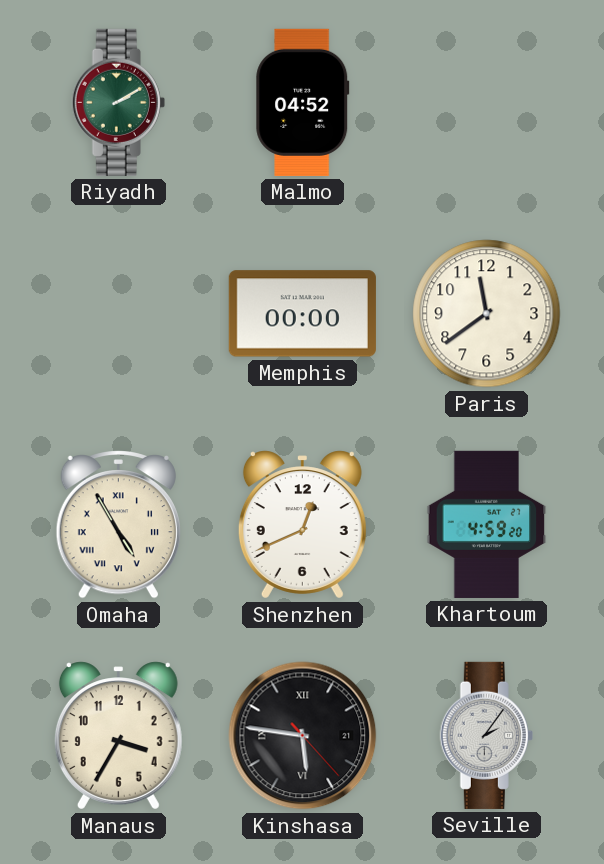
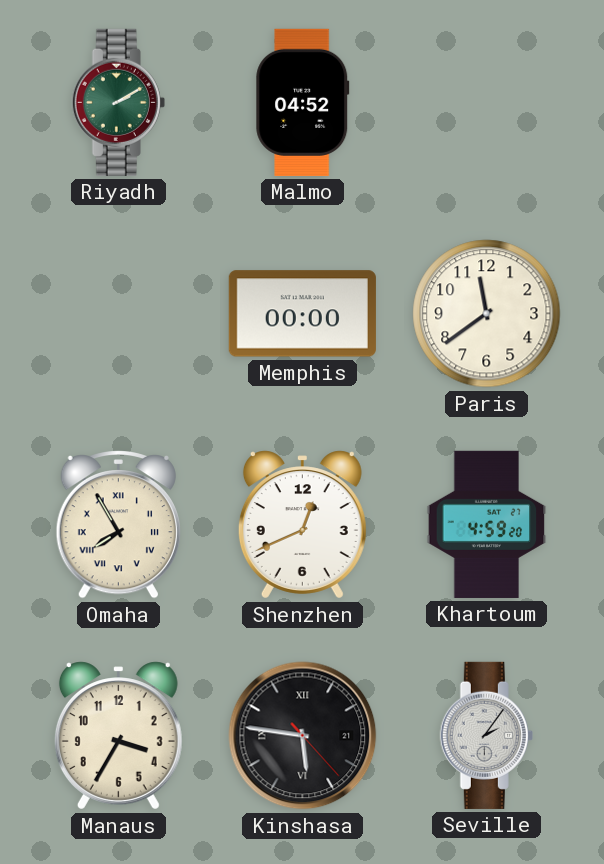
Omaha: 4:55 -> 7:55
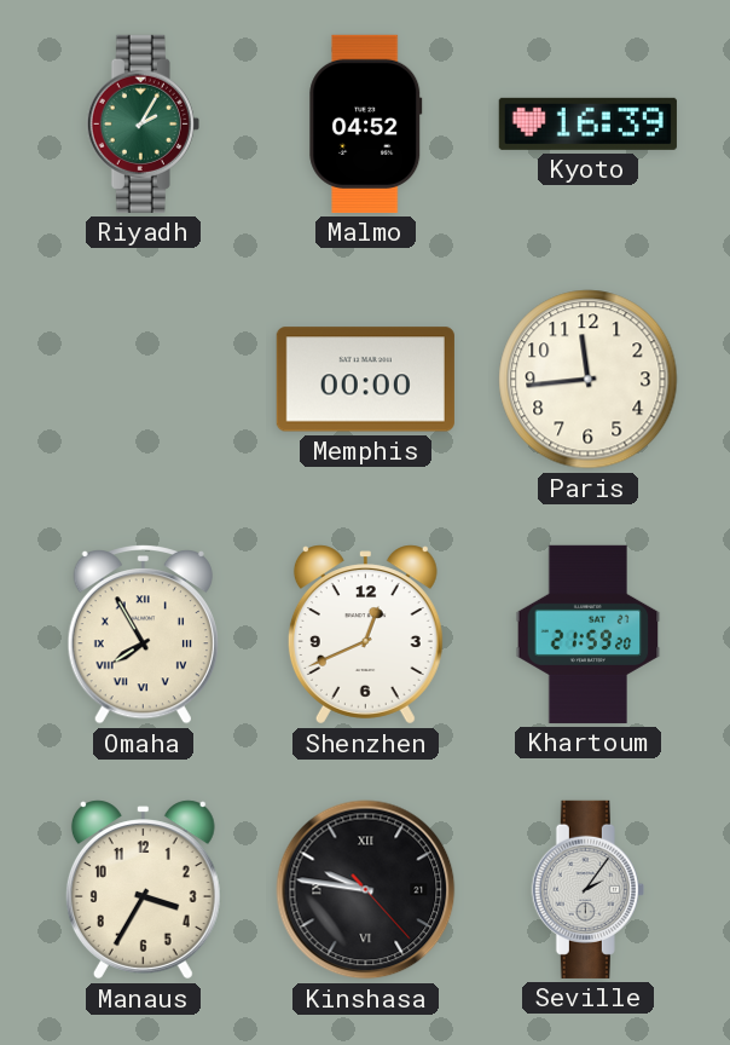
Riyadh: 2:10 -> 2:05
Kyoto: none -> 16:39
Paris: 11:39 -> 11:44
Khartoum: 4:59 -> 21:59
Kinshasa: 5:46 -> 9:46
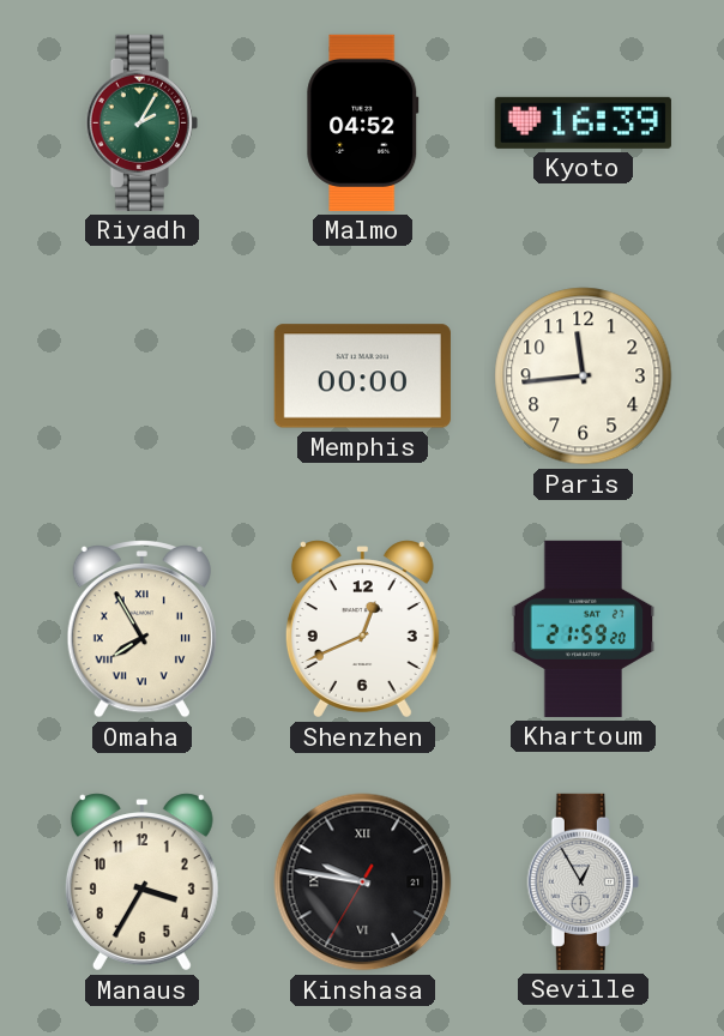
Kinshasa: 9:46:23 -> 9:46:35
Seville: 2:06 -> 12:55
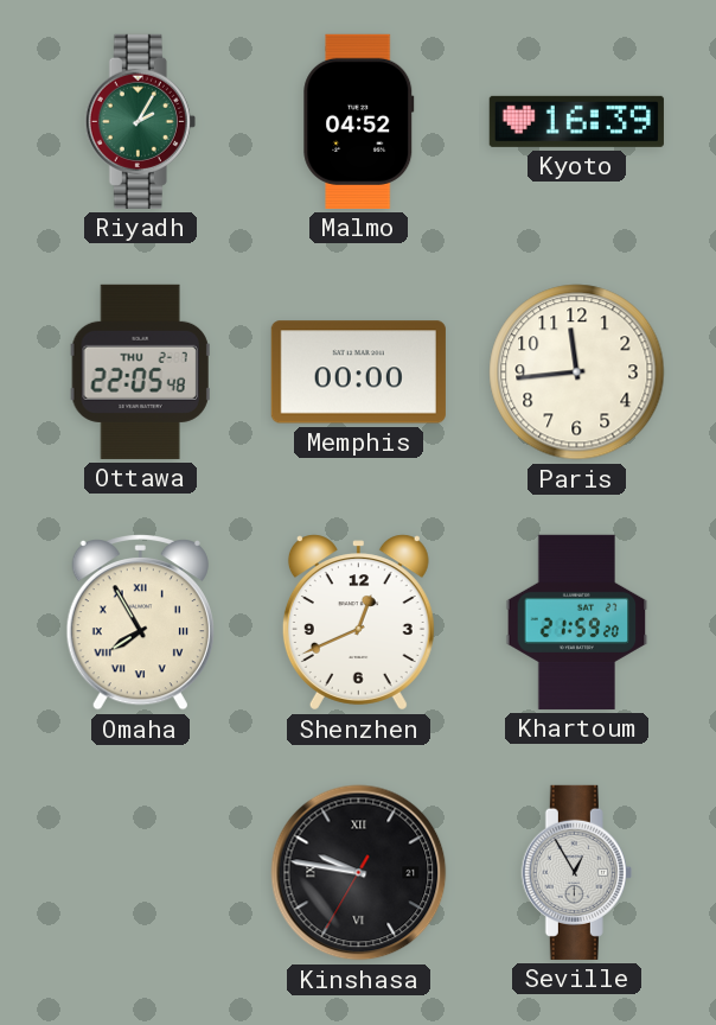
Ottawa: none -> 22:05
Manaus: 3:35 -> none
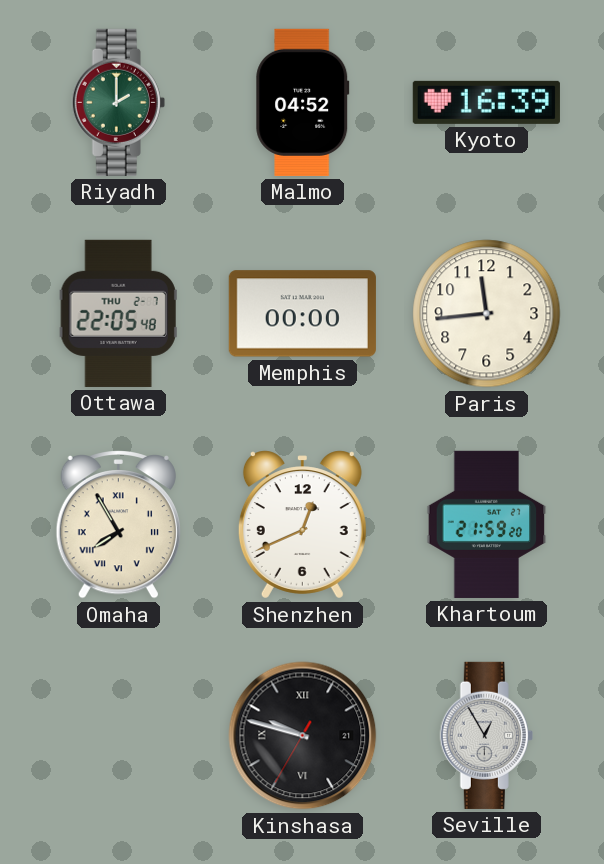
Riyadh: 2:05 -> 2:00
Kinshasa: 9:46 -> 9:47
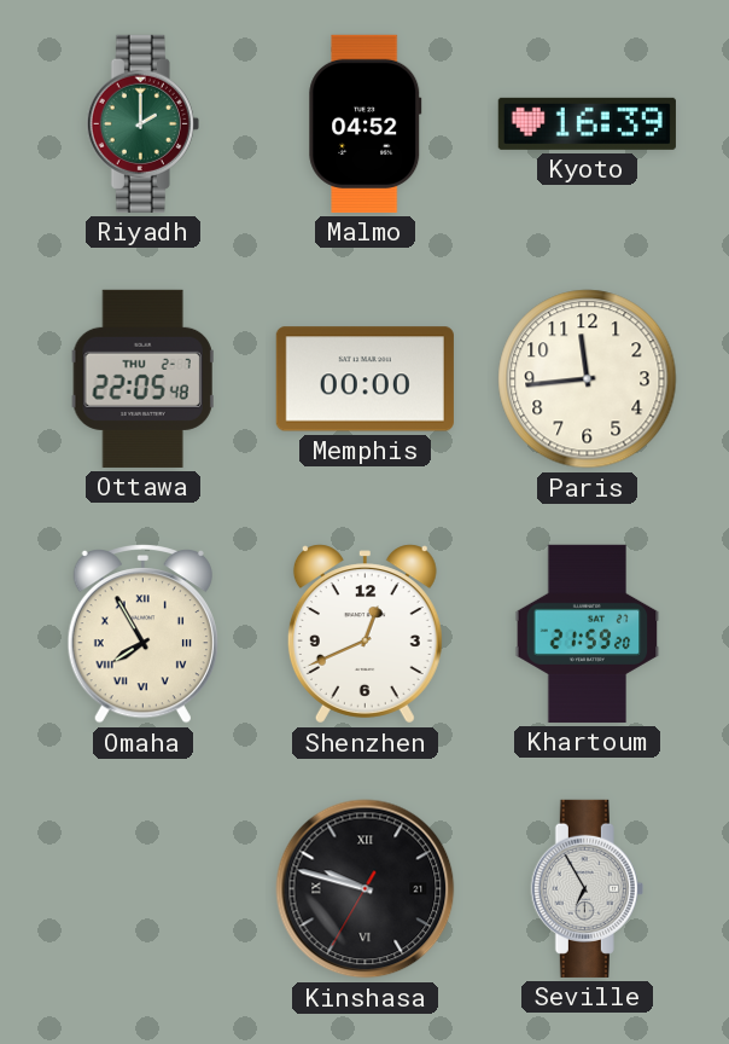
Seville: 12:55 -> 6:55
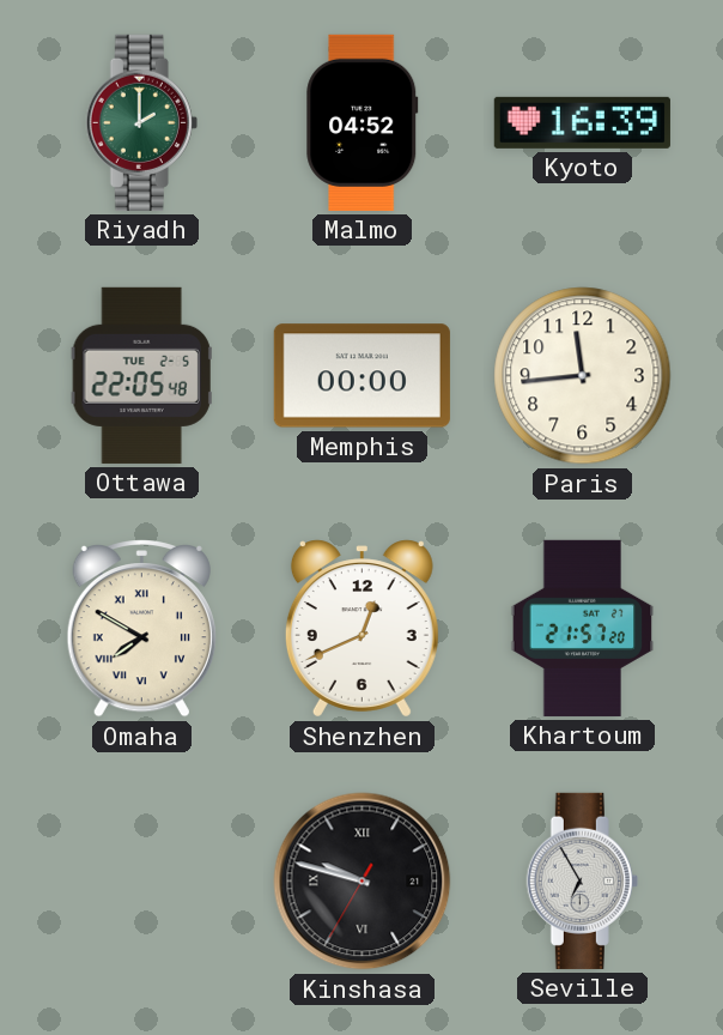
Ottawa date: THU 2-7 -> TUE 2-5
Omaha: 7:55 -> 7:50
Khartoum: 21:59 -> 21:57
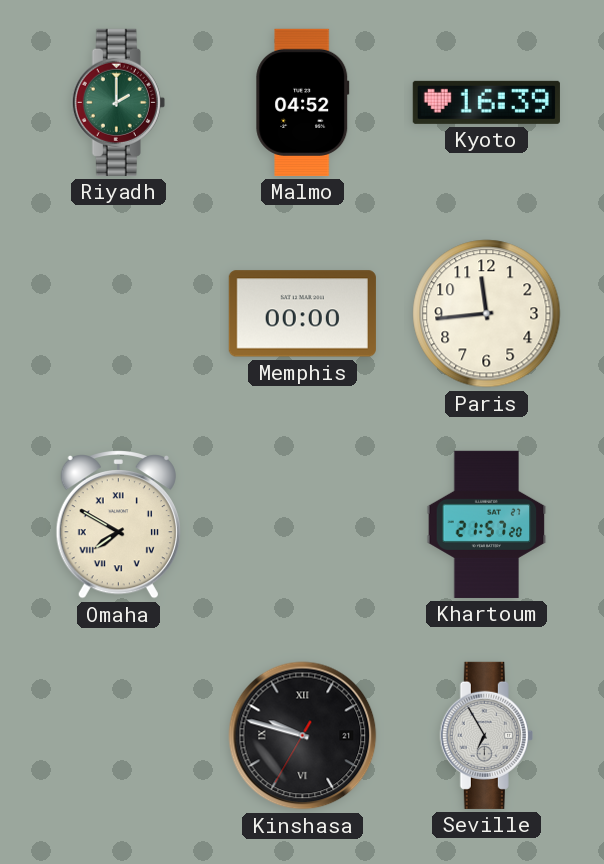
Ottawa: 22:05 -> none
Shenzhen: 12:41 -> none
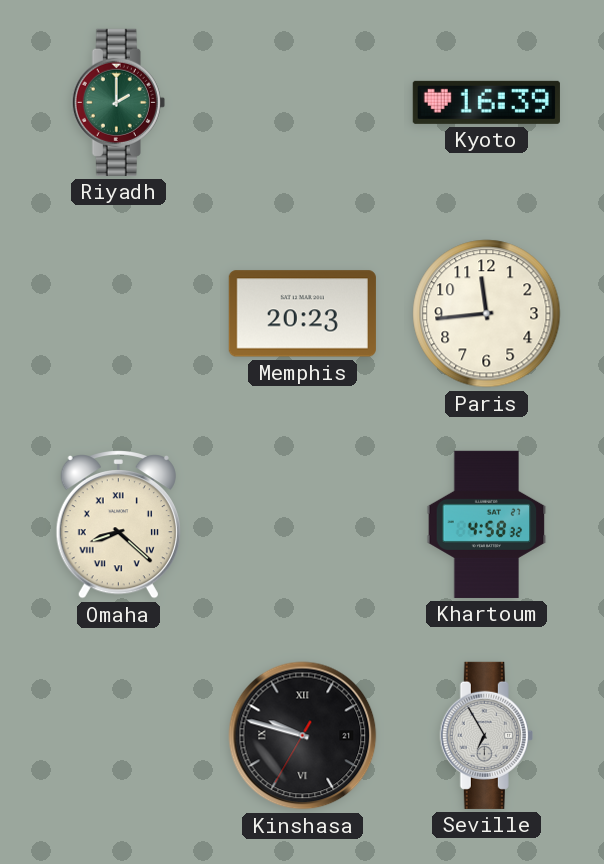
Malmo: 04:52 -> none
Memphis: 00:00 -> 20:23
Omaha: 7:50 -> 8:22
Khartoum: 21:57 -> 4:58
